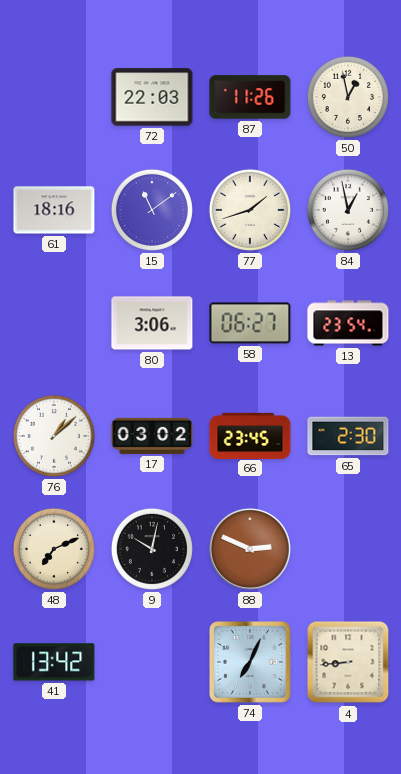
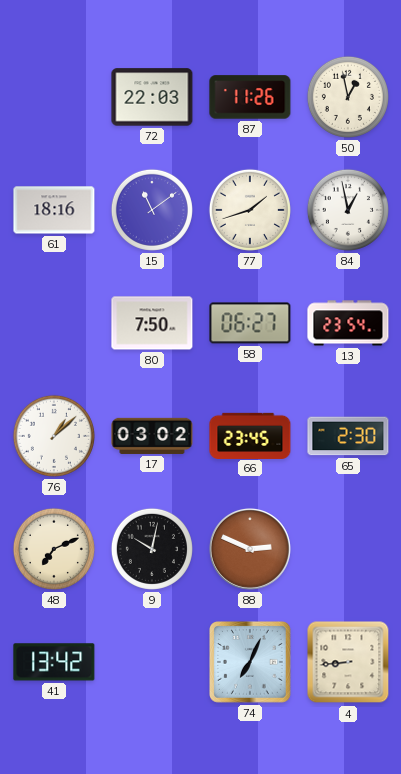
80: 3:06 -> 7:50
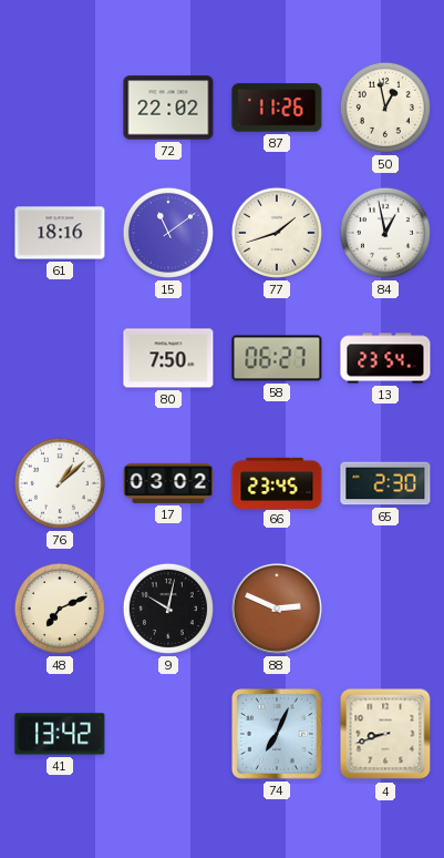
72: 22:03 -> 22:02
4: 8:44 -> 8:42
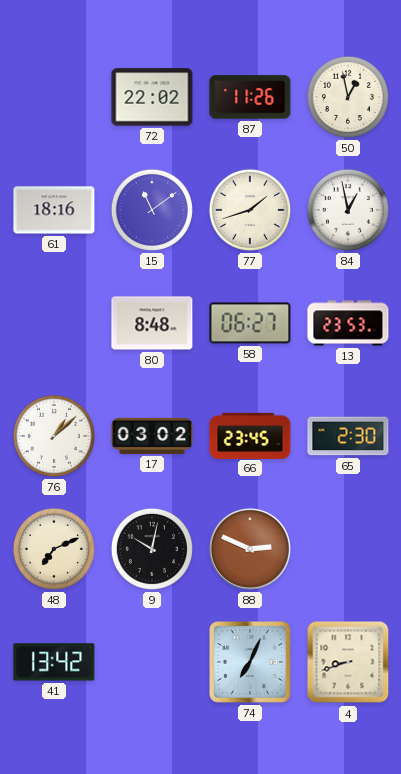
80: 7:50 -> 8:48
13: 23:54 -> 23:53
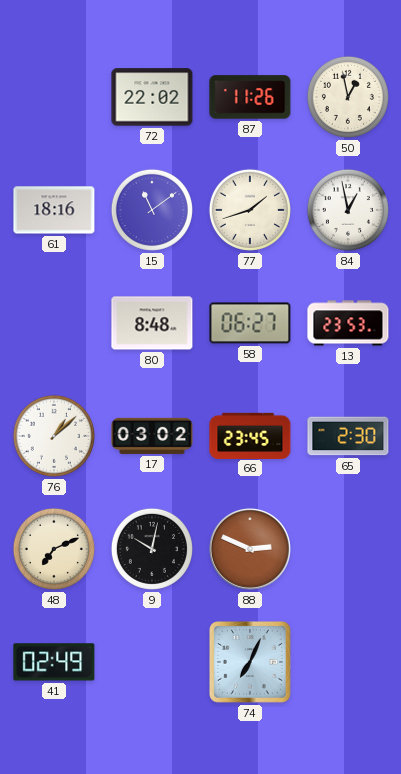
41: 13:42 -> 02:49
4: 8:42 -> none
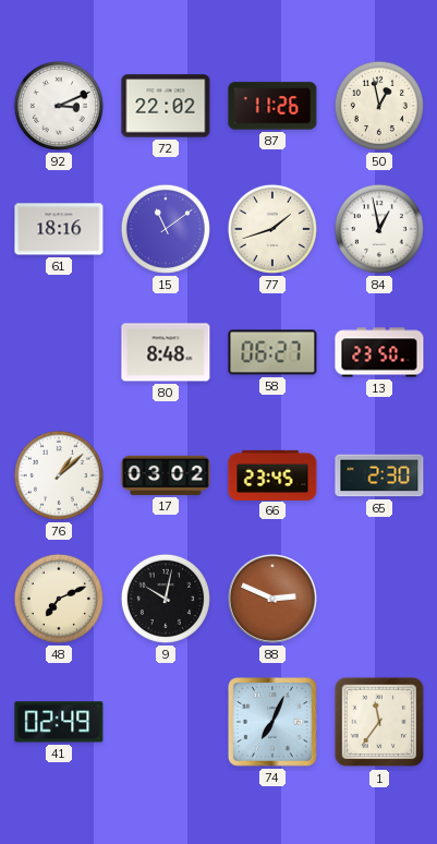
92: none -> 3:11
13: 23:53 -> 23:50
1: none -> 11:36
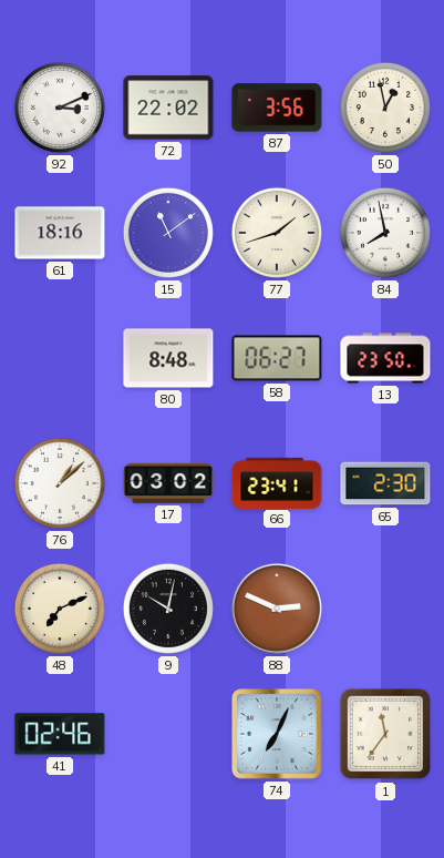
87: 11:26 -> 3:56
84: 12:58 -> 7:58
66: 23:45 -> 23:41
41: 02:49 -> 02:46
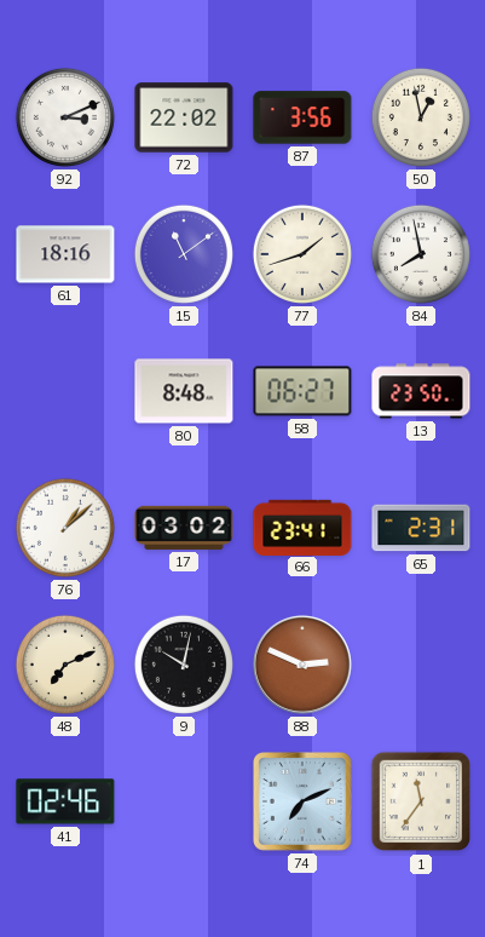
65: 2:30 -> 2:31
74: 7:04 -> 7:11
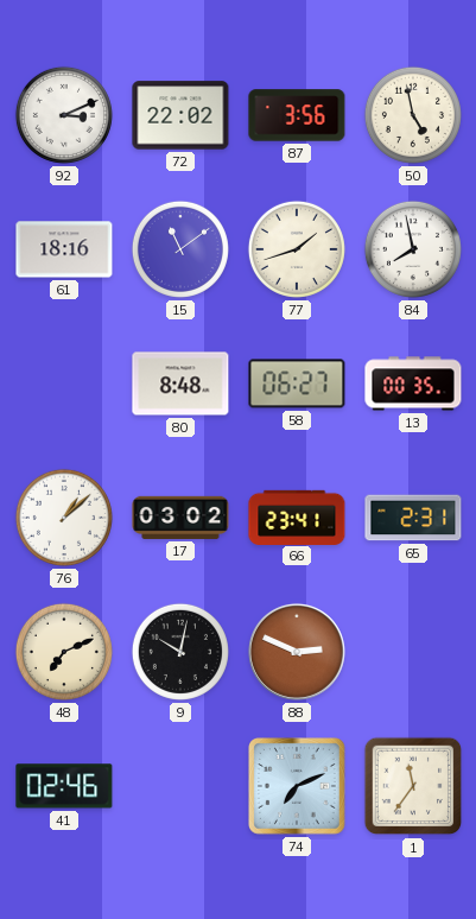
50: 12:58 -> 4:58
13: 23:50 -> 00:35
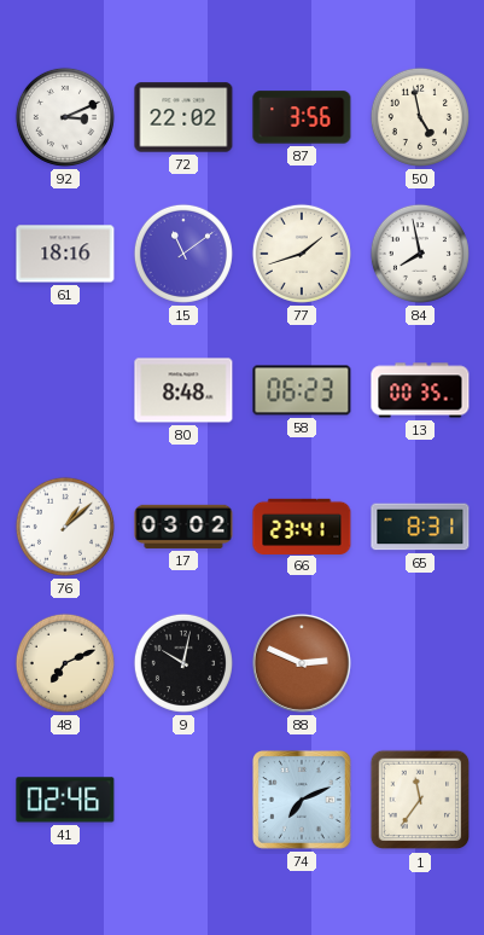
58: 06:27 -> 06:23
65: 2:31 -> 8:31
